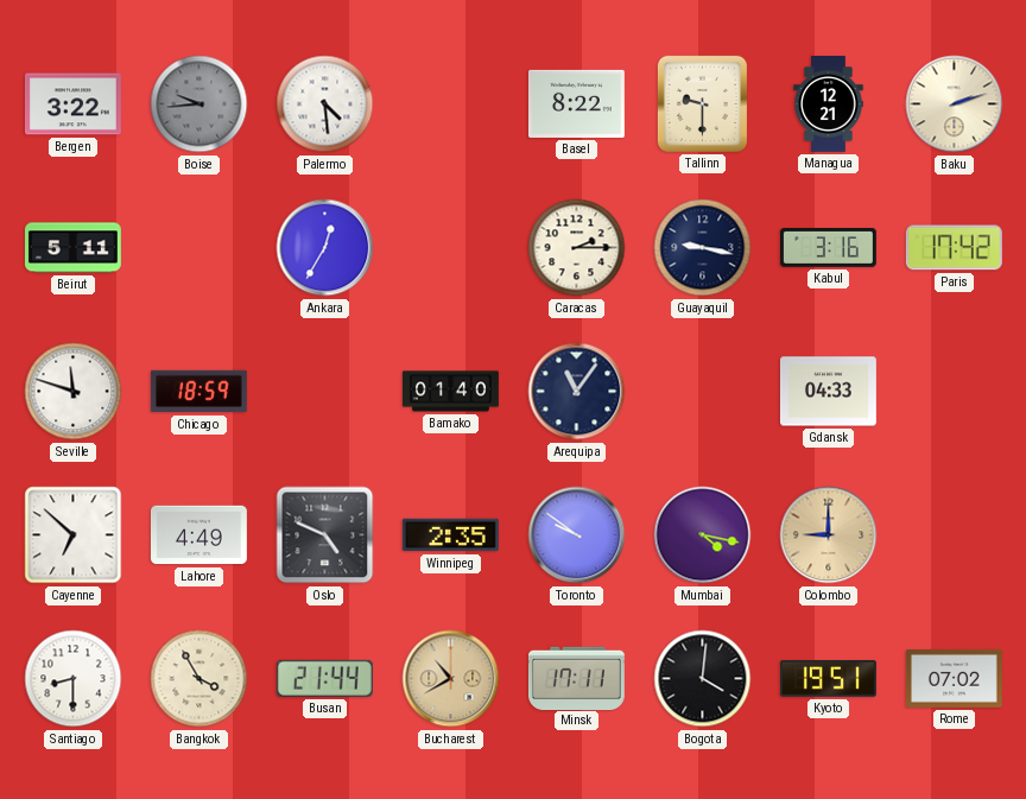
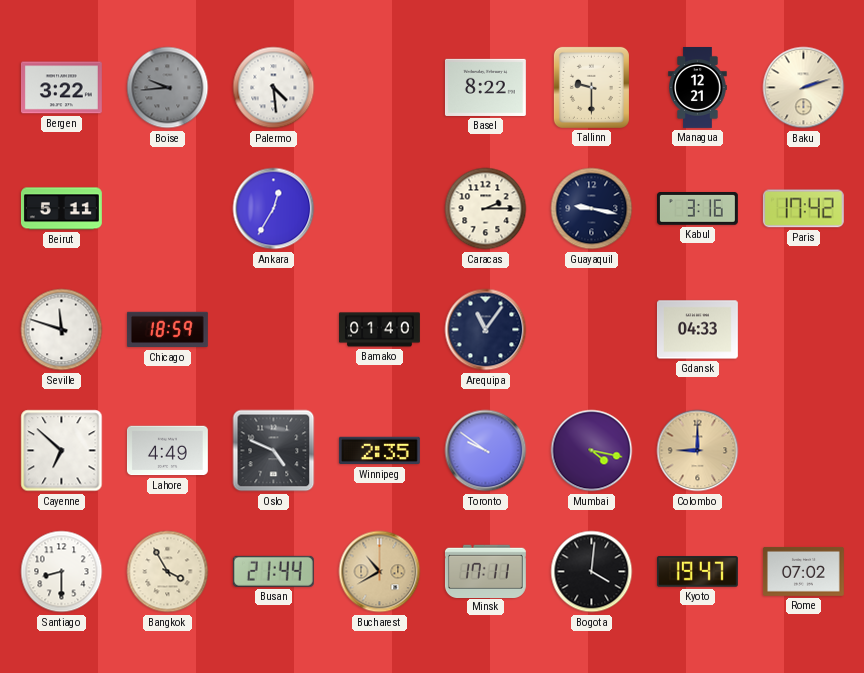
Kyoto: 19:51 -> 19:47
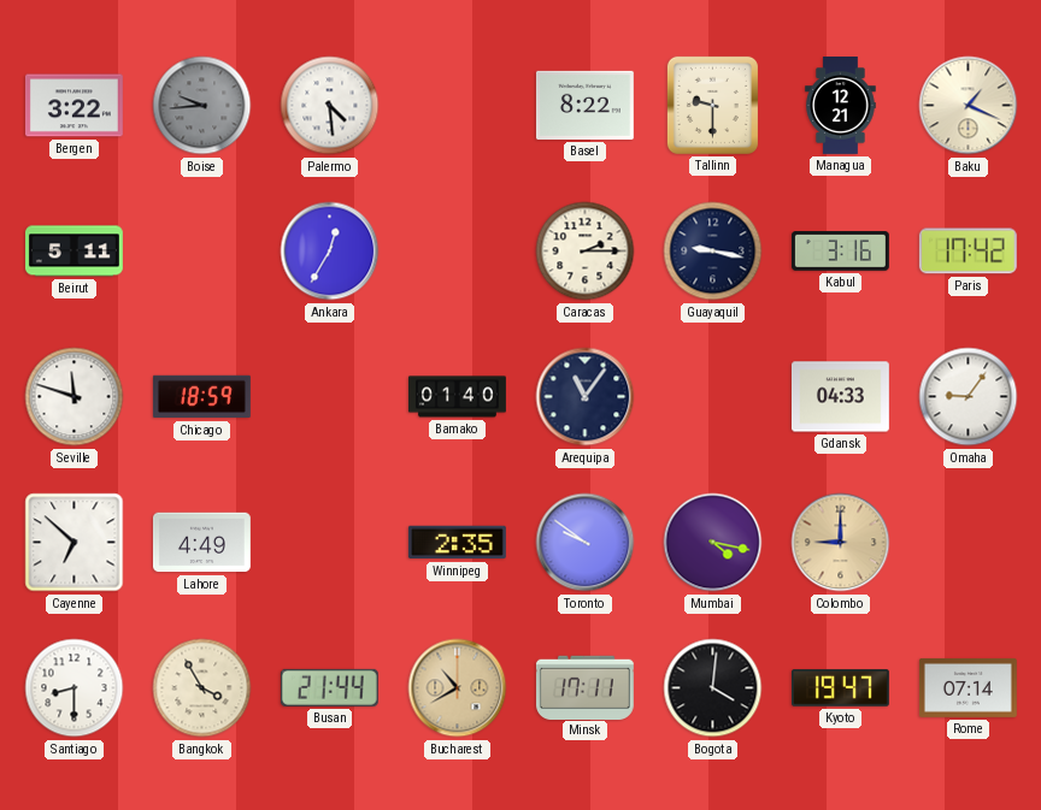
Baku: 2:12 -> 1:19
Omaha: none -> 9:06
Oslo: 4:49 -> none
Rome: 07:02 -> 07:14
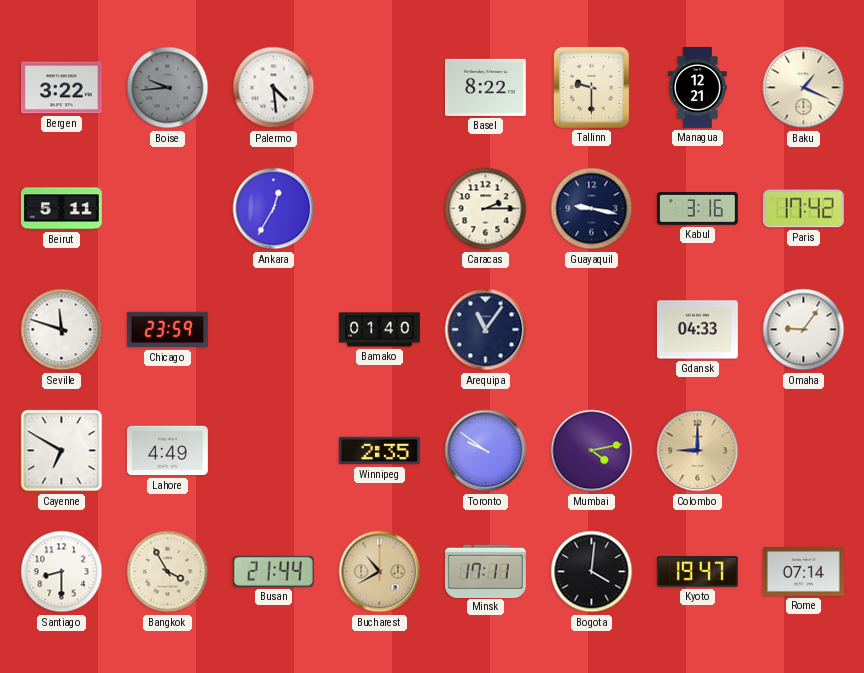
Chicago: 18:59 -> 23:59
Cayenne: 6:52 -> 6:50
Mumbai: 4:17 -> 4:13
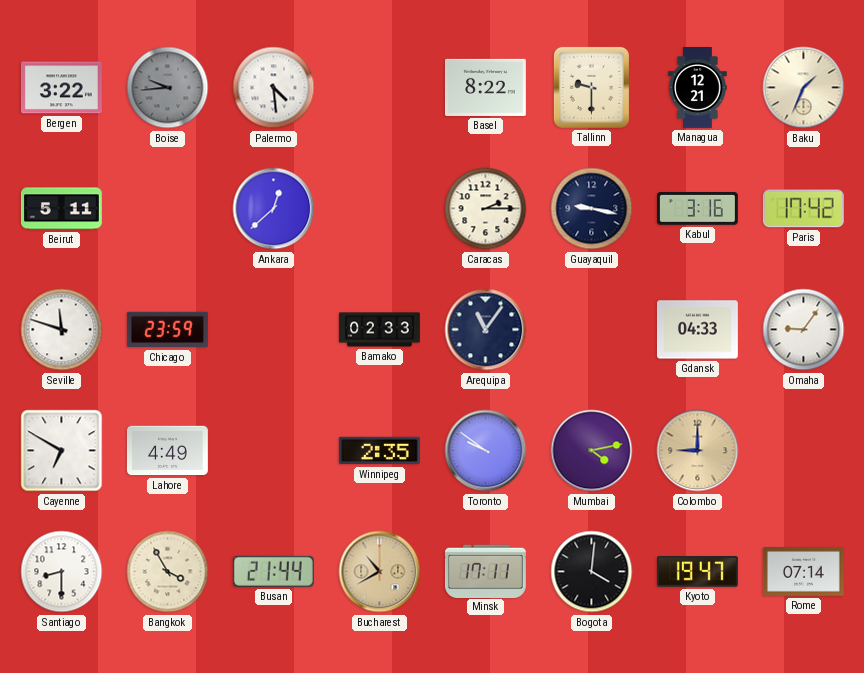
Baku: 1:19 -> 1:34
Ankara: 12:35 -> 12:38
Bamako: 01:40 -> 02:33
